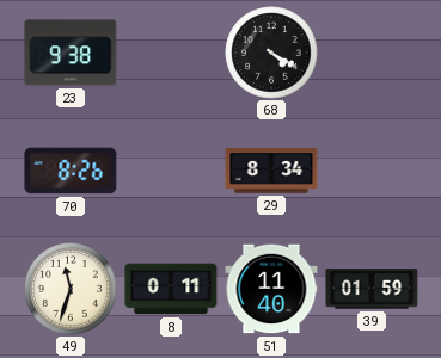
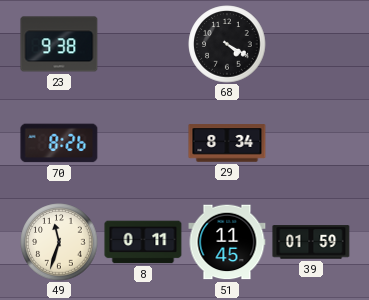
51: 11:40 -> 11:45
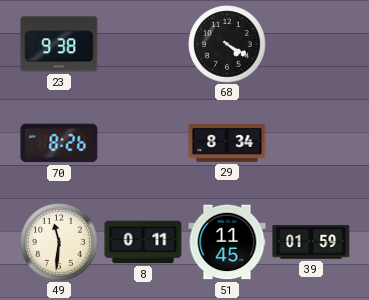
49: 11:33 -> 11:31
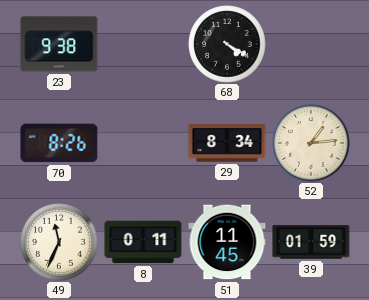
52: none -> 1:14
49: 11:31 -> 11:34
